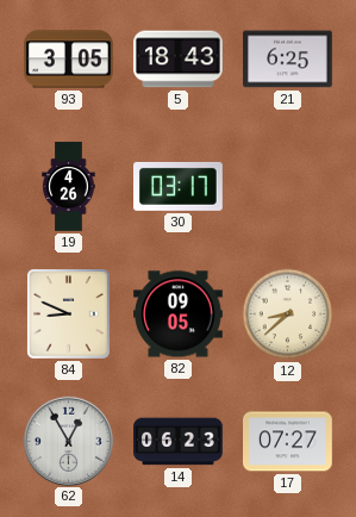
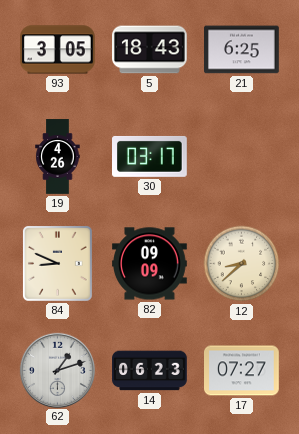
82: 09:05 -> 09:09
62: 12:55 -> 1:12
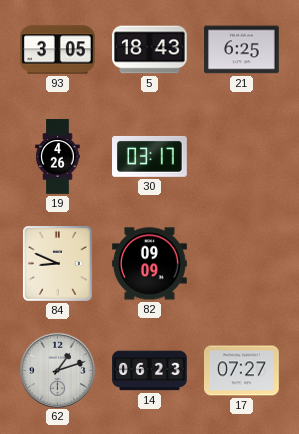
12: 8:38 -> none
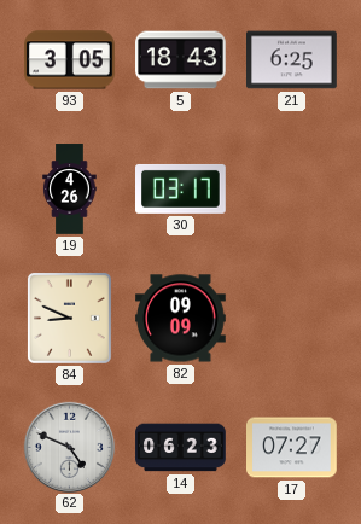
62: 1:12 -> 4:49
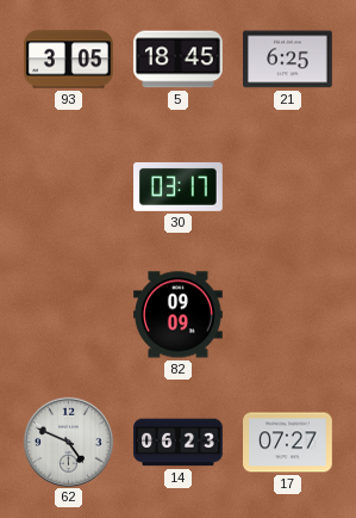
5: 18:43 -> 18:45
19: 4:26 -> none
84: 8:49 -> none
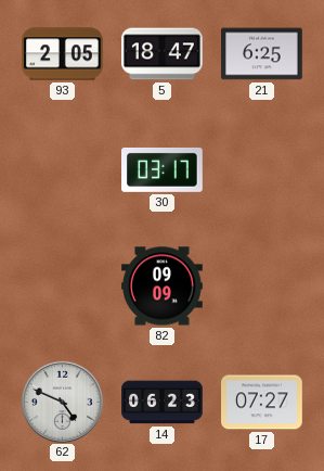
93: 3:05 -> 2:05
5: 18:45 -> 18:47
